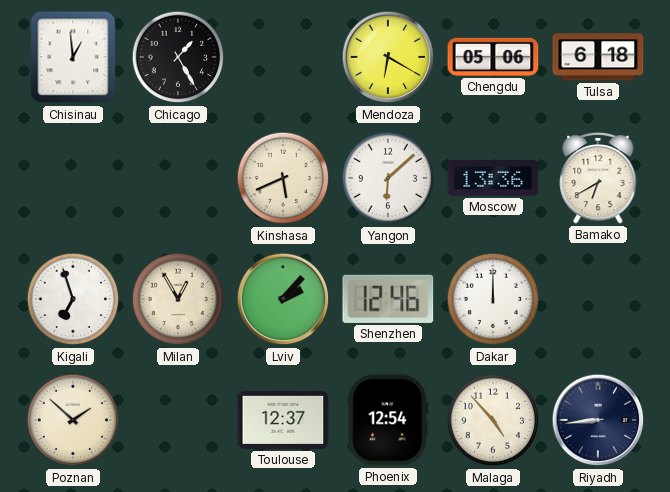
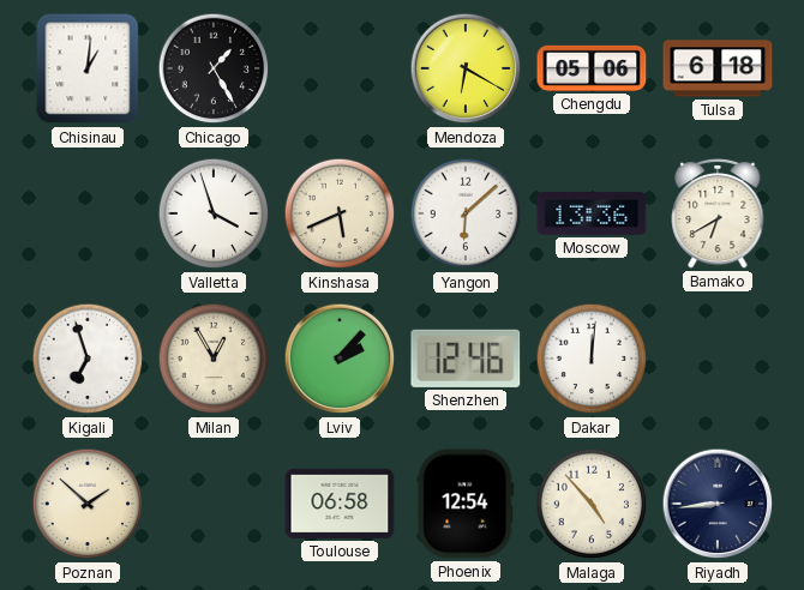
Chisinau: 12:59 -> 1:01
Valletta: none -> 3:57
Dakar: 12:00 -> 12:01
Toulouse: 12:37 -> 06:58
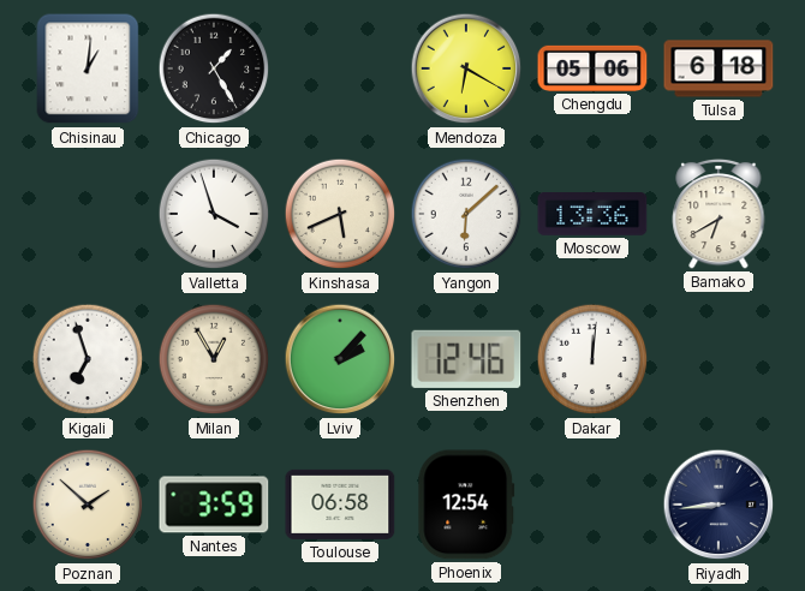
Nantes: none -> 3:59
Malaga: 4:53 -> none
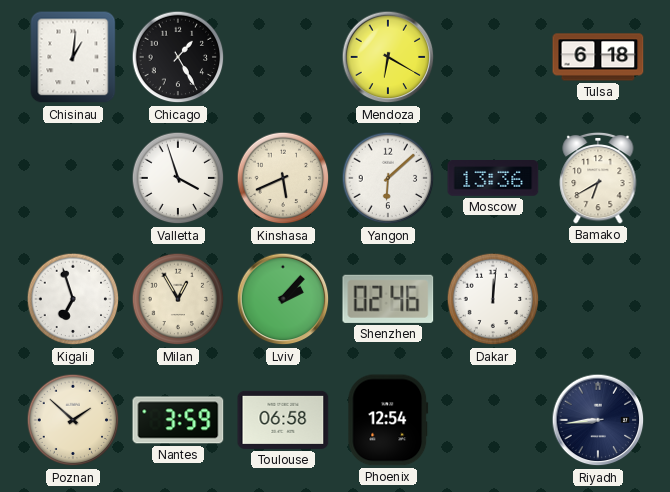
Chengdu: 05:06 -> none
Shenzhen: 12:46 -> 02:46
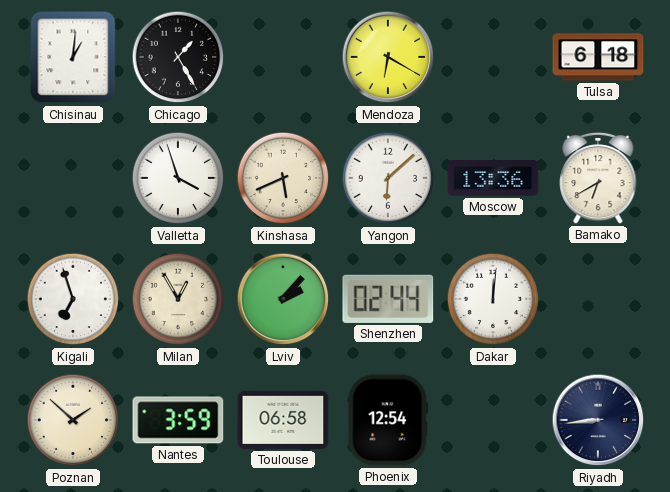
Shenzhen: 02:46 -> 02:44
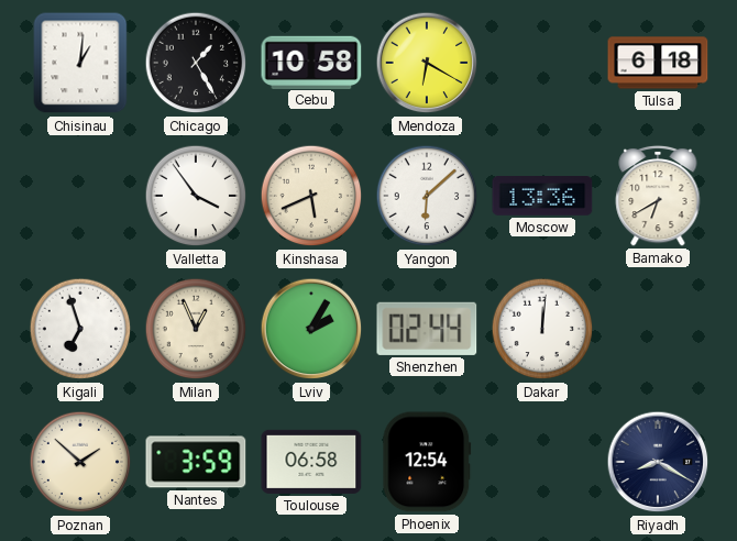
Cebu: none -> 10:58
Valletta: 3:57 -> 3:54
Milan: 12:55 -> 12:56
Lviv: 2:07 -> 2:05
Riyadh: 8:44 -> 8:20
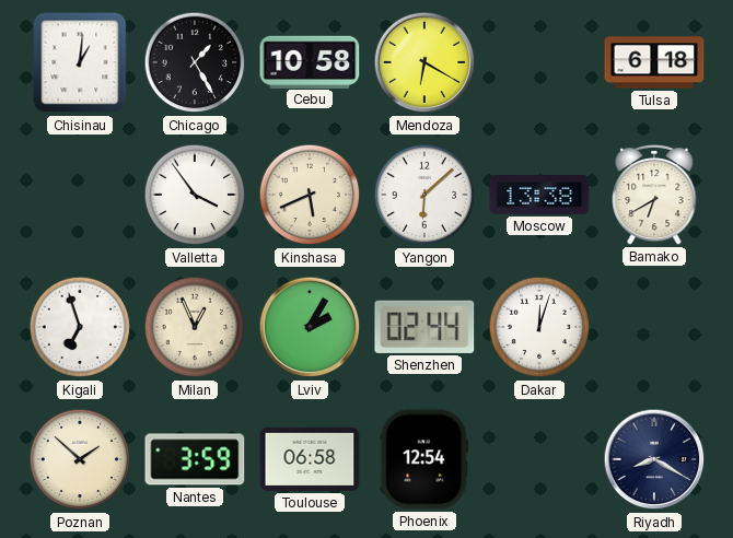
Moscow: 13:36 -> 13:38
Dakar: 12:01 -> 12:03
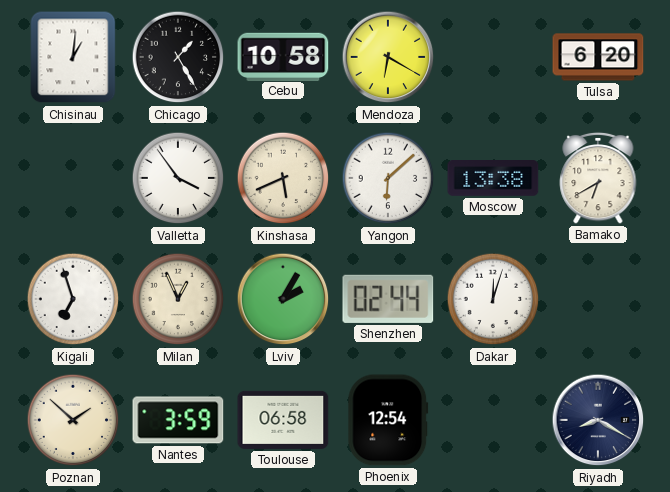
Tulsa: 6:18 -> 6:20
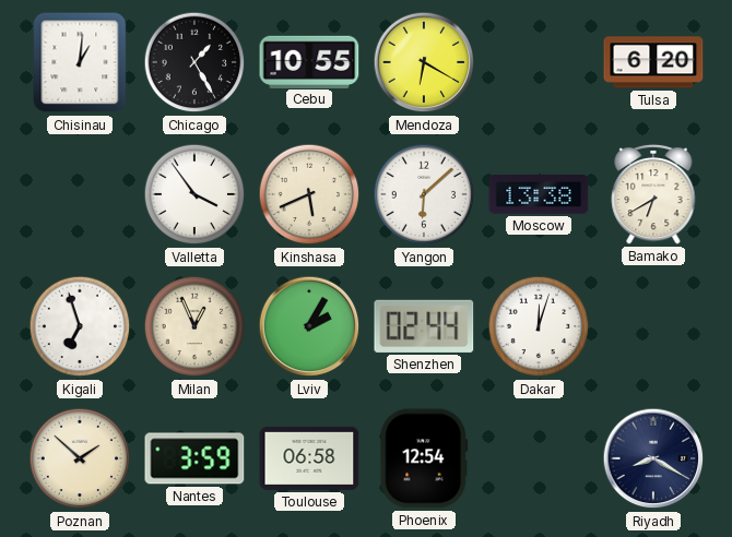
Cebu: 10:58 -> 10:55
